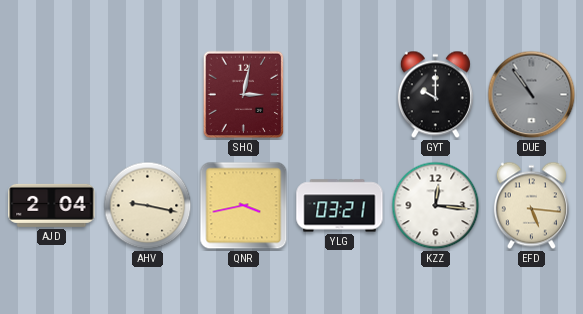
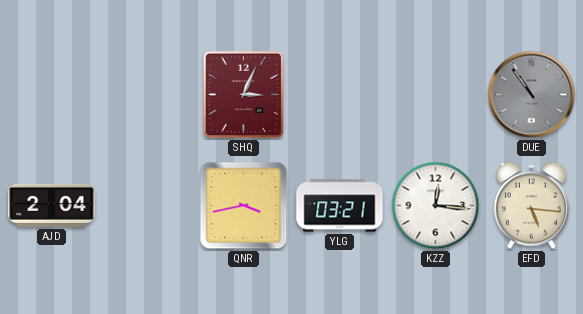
SHQ: 3:02 -> 3:04
GYT: 10:00 -> none
AHV: 9:17 -> none
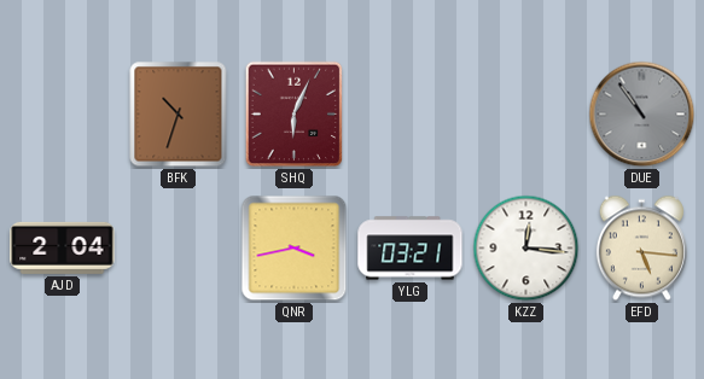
BFK: none -> 10:33
SHQ: 3:04 -> 6:04
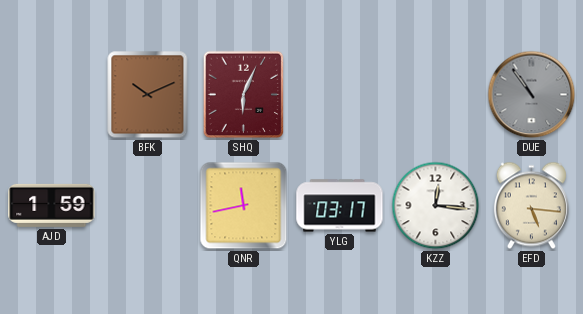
BFK: 10:33 -> 10:11
AJD: 2:04 -> 1:59
QNR: 3:43 -> 11:43
YLG: 03:21 -> 03:17
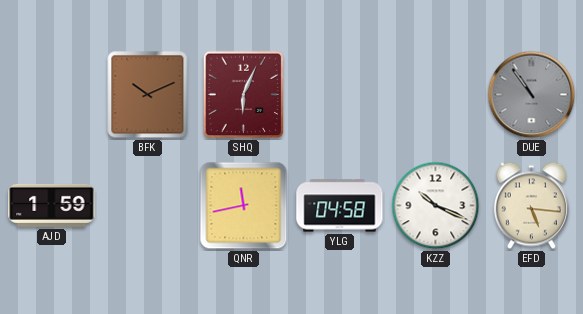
YLG: 03:17 -> 04:58
KZZ: 12:16 -> 10:19
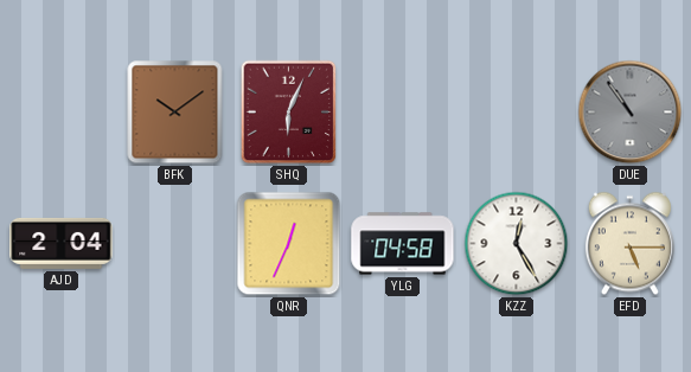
BFK: 10:11 -> 10:09
AJD: 1:59 -> 2:04
QNR: 11:43 -> 12:34
KZZ: 10:19 -> 12:25
EFD: 5:16 -> 5:15
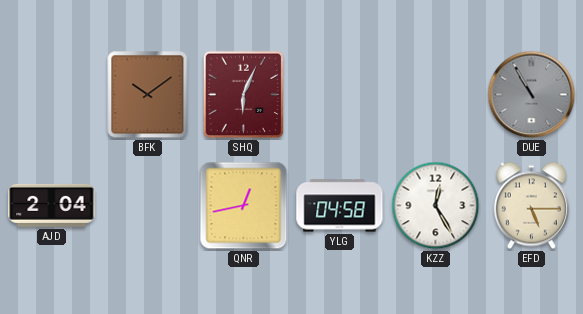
DUE: 10:54 -> 10:55
QNR: 12:34 -> 12:43
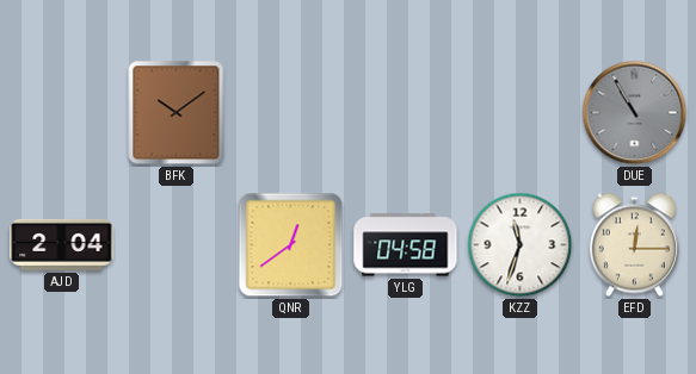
SHQ: 6:04 -> none
QNR: 12:43 -> 12:39
KZZ: 12:25 -> 11:33
EFD: 5:15 -> 12:15
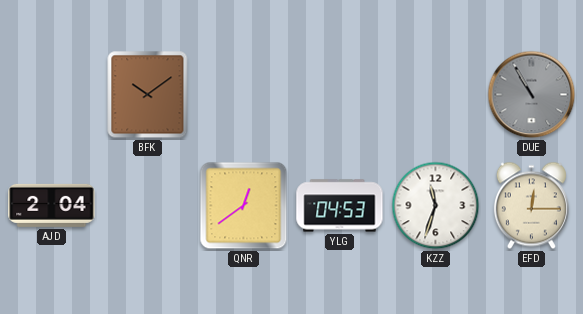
YLG: 04:58 -> 04:53
